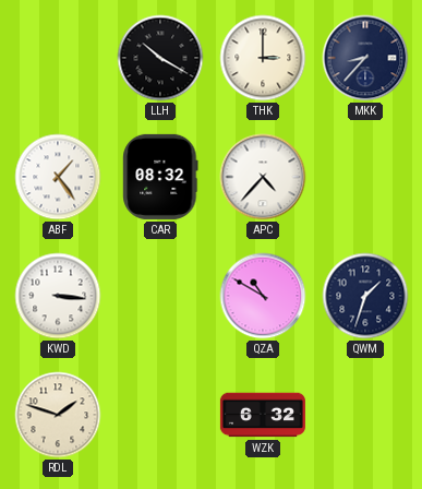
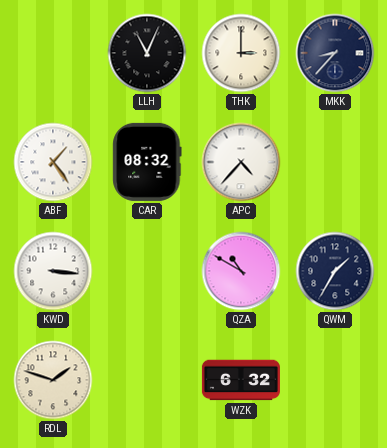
LLH: 10:20 -> 11:04
QWM: 1:33 -> 1:35
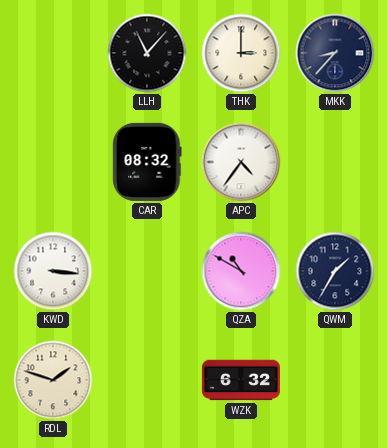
LLH: 11:04 -> 11:07
ABF: 1:24 -> none
APC: 4:37 -> 4:36
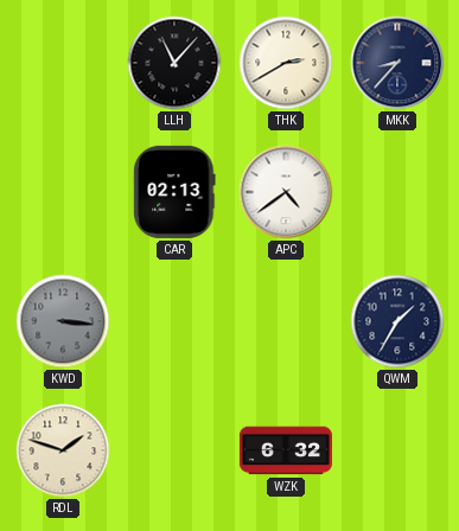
THK: 3:00 -> 2:40
CAR: 08:32 -> 02:13
APC: 4:36 -> 4:39
KWD dial: white -> grey
QZA: 10:50 -> none
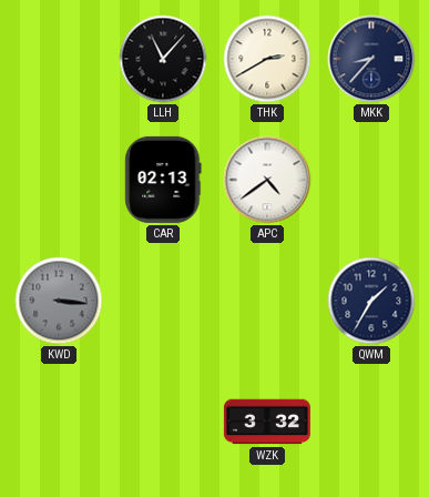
RDL: 1:48 -> none
WZK: 6:32 -> 3:32
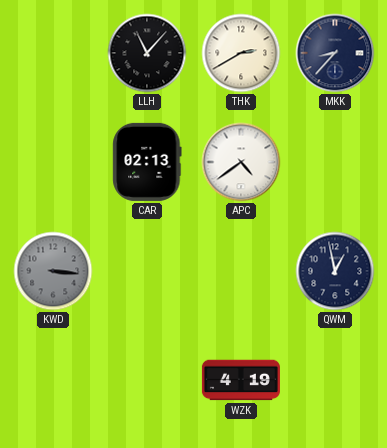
QWM: 1:35 -> 12:58
WZK: 3:32 -> 4:19
